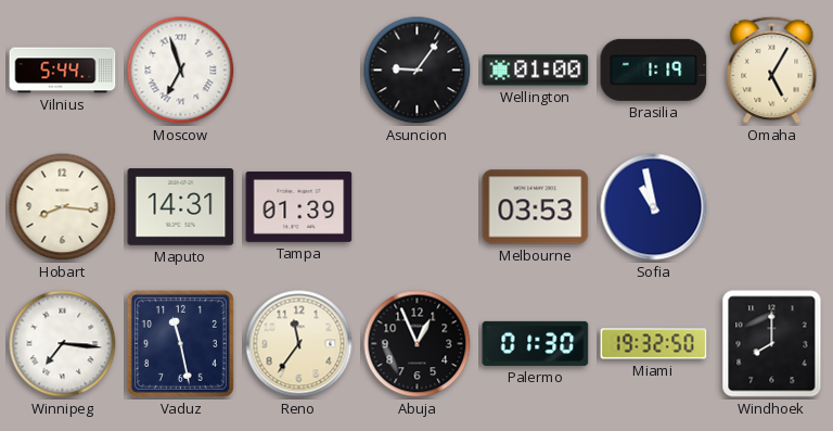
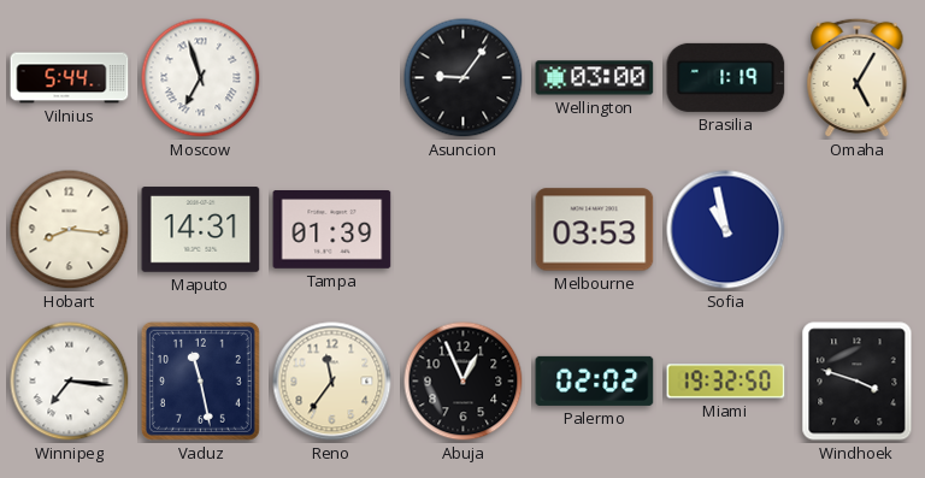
Wellington: 01:00 -> 03:00
Palermo: 01:30 -> 02:02
Windhoek: 8:00 -> 3:48
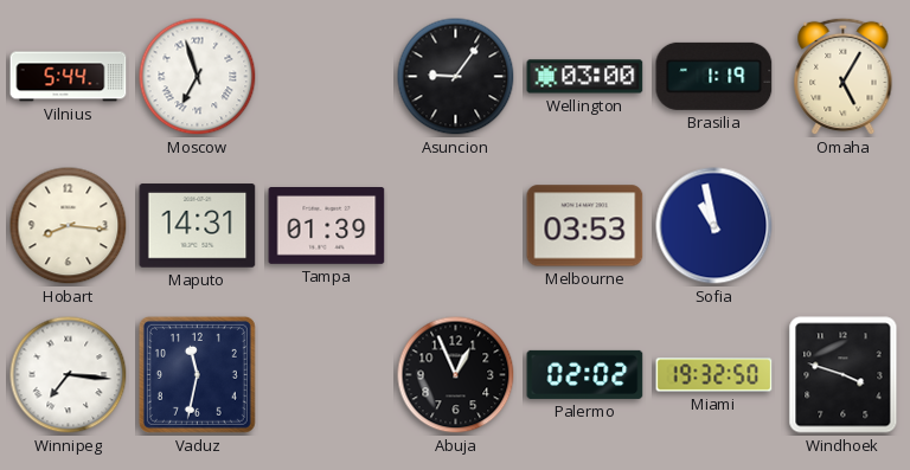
Vaduz: 11:28 -> 11:32
Reno: 11:36 -> none
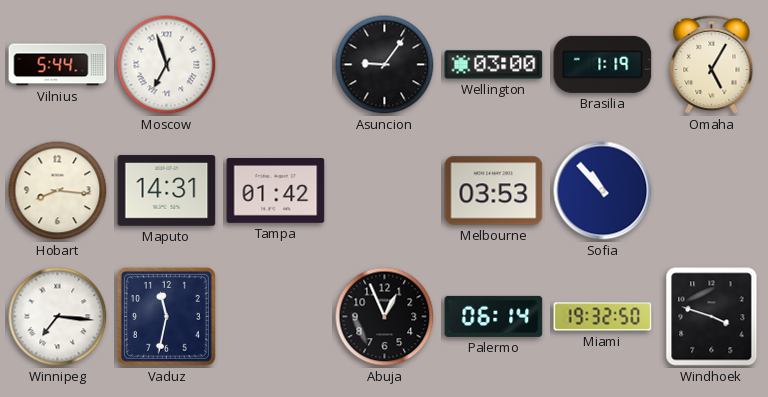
Tampa: 01:39 -> 01:42
Sofia: 10:58 -> 10:53
Palermo: 02:02 -> 06:14
